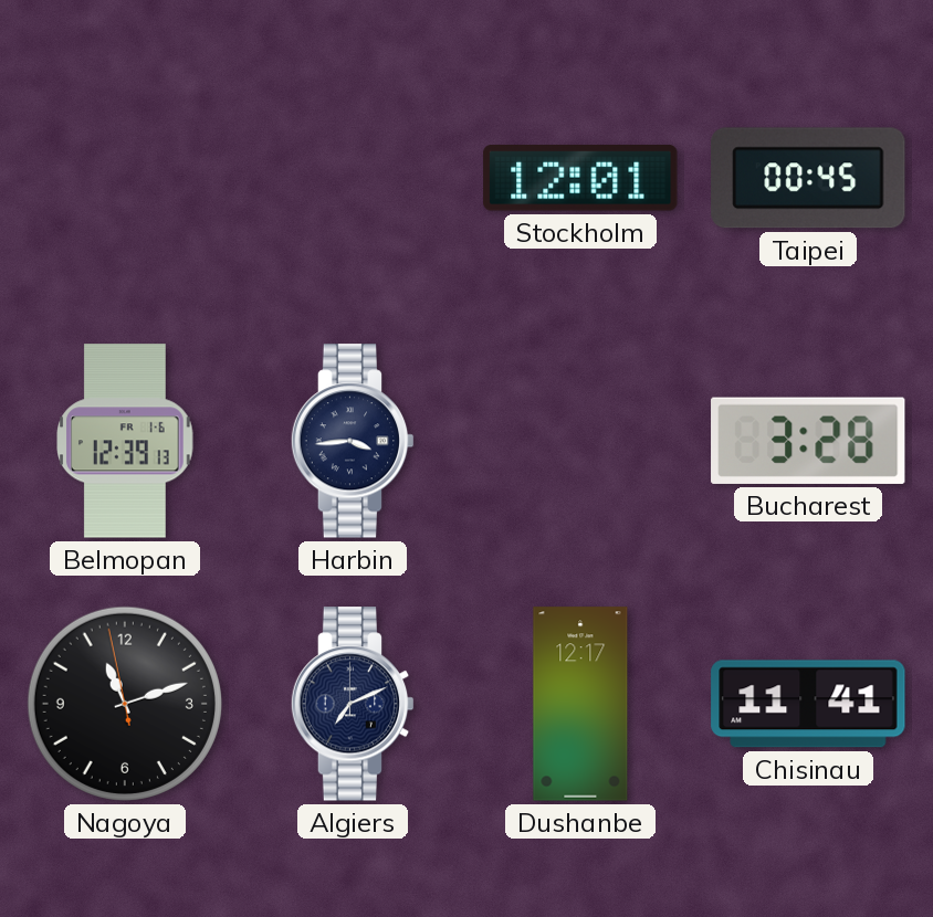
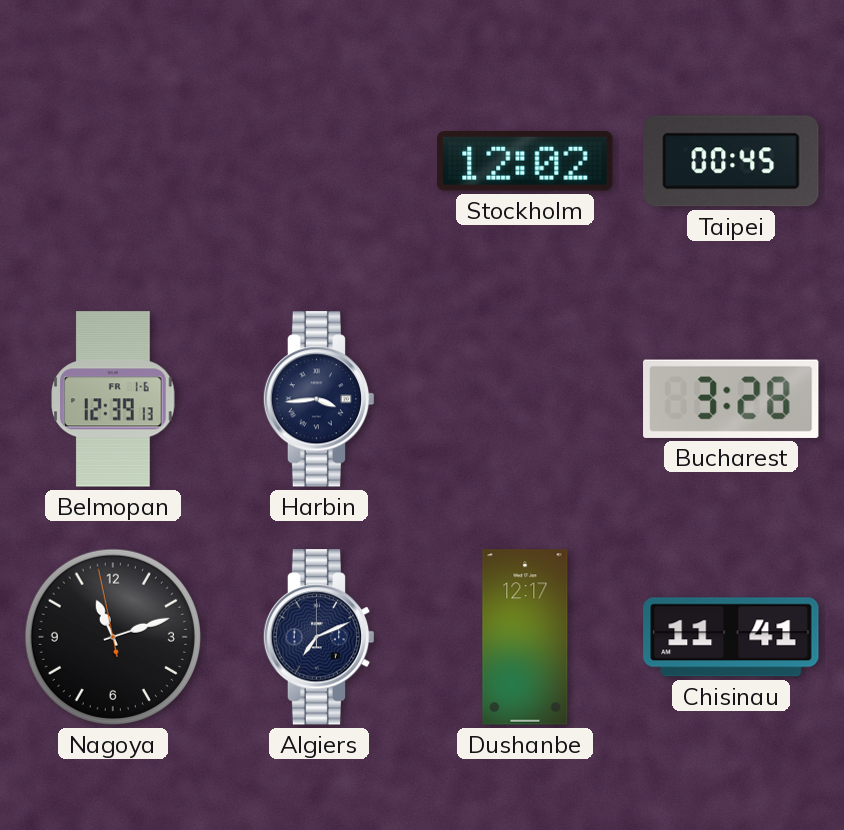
Stockholm: 12:01 -> 12:02
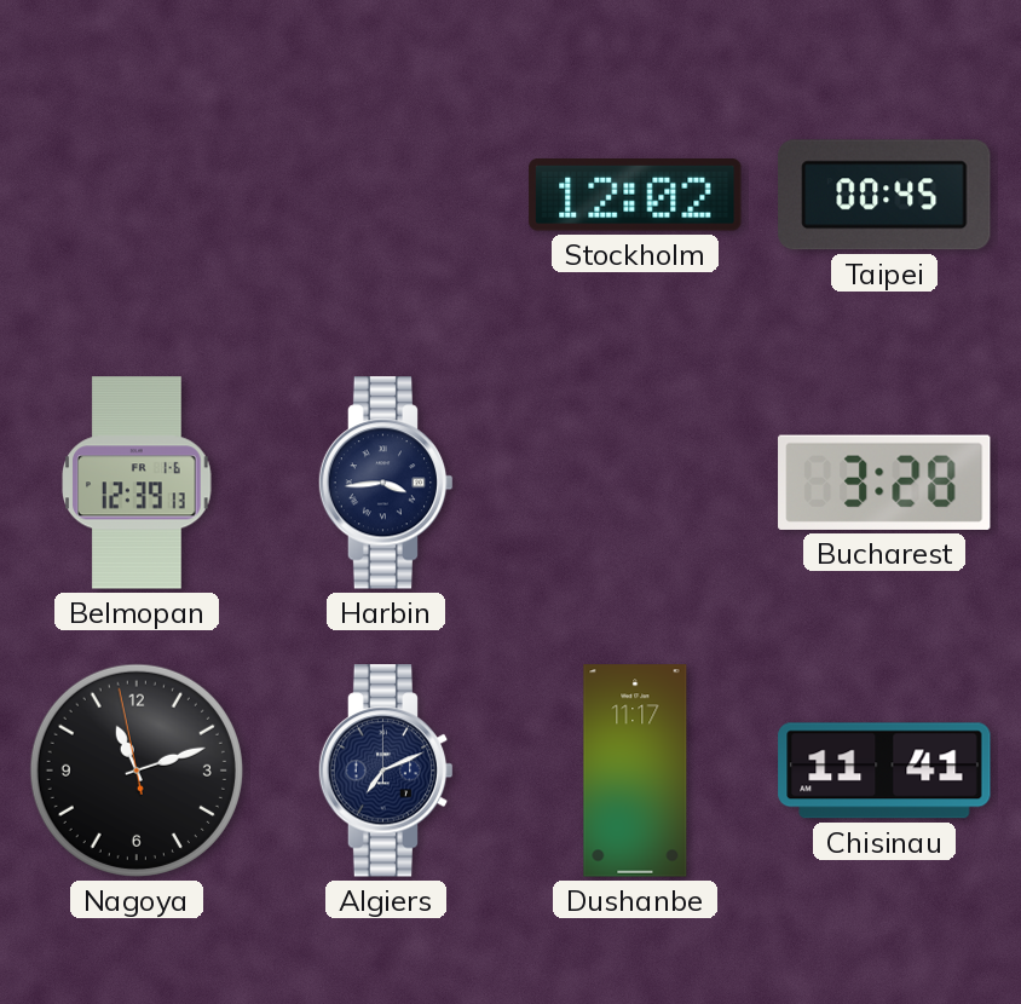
Dushanbe: 12:17 -> 11:17
